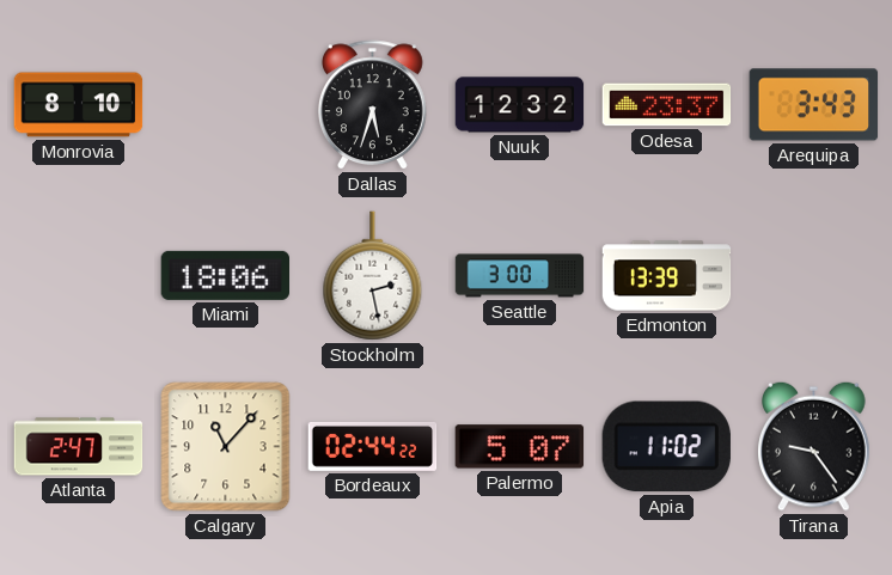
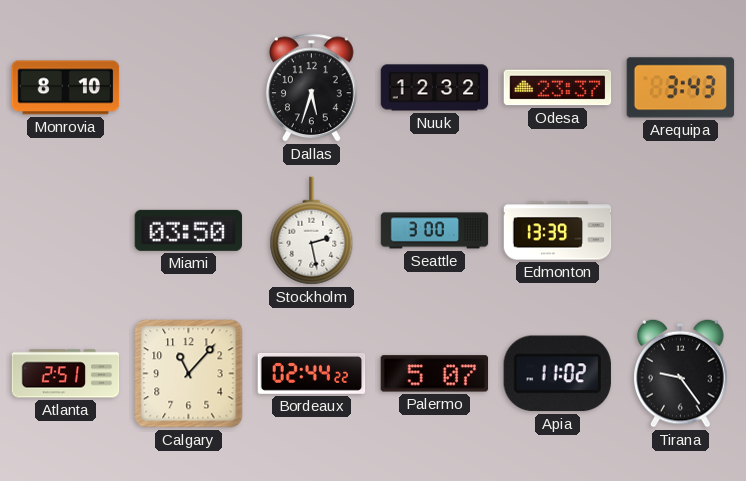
Miami: 18:06 -> 03:50
Atlanta: 2:47 -> 2:51
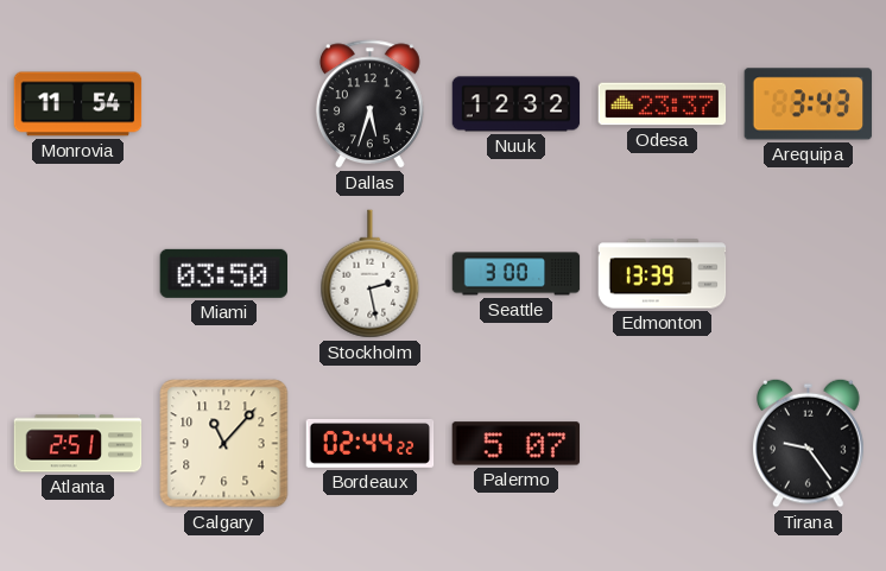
Monrovia: 8:10 -> 11:54
Apia: 11:02 -> none
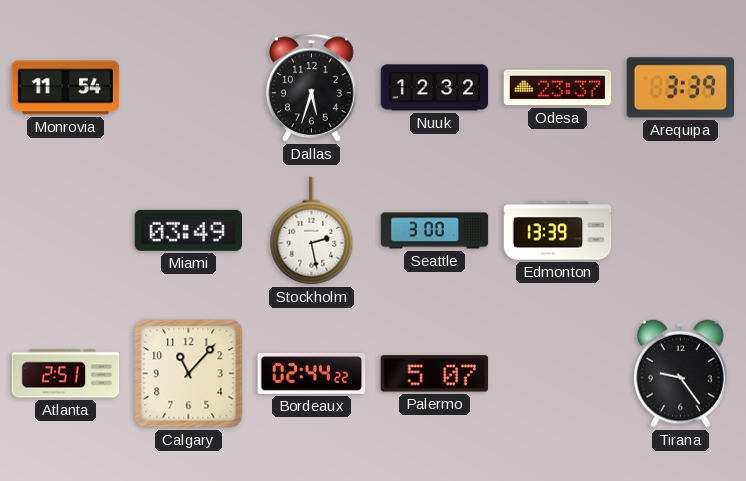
Arequipa: 3:43 -> 3:39
Miami: 03:50 -> 03:49
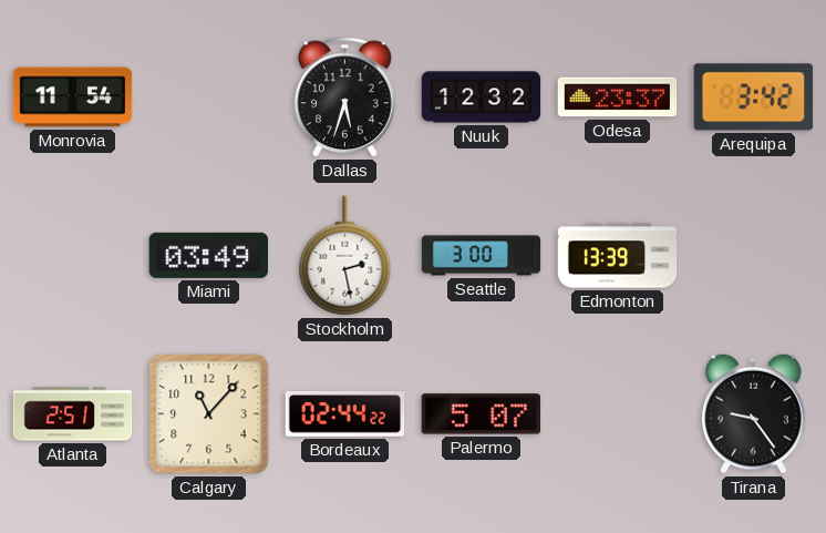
Arequipa: 3:39 -> 3:42
